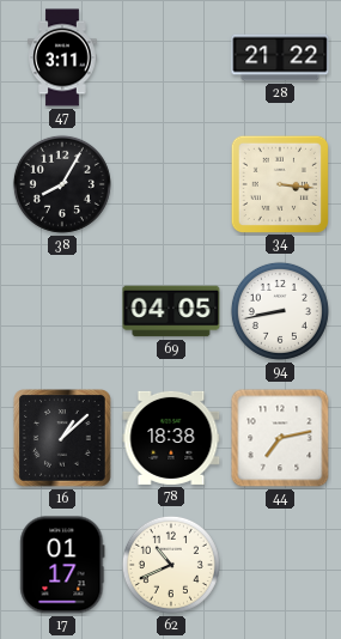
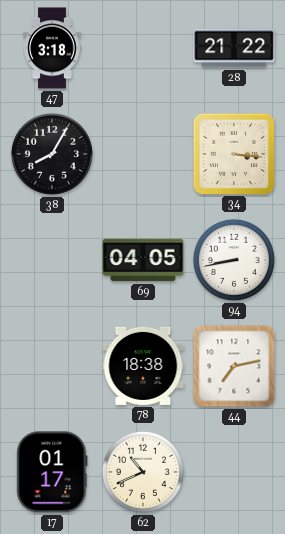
47: 3:11 -> 3:18
16: 1:08 -> none
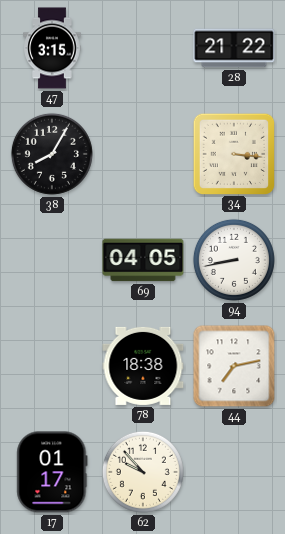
47: 3:18 -> 3:15
62: 10:41 -> 9:53
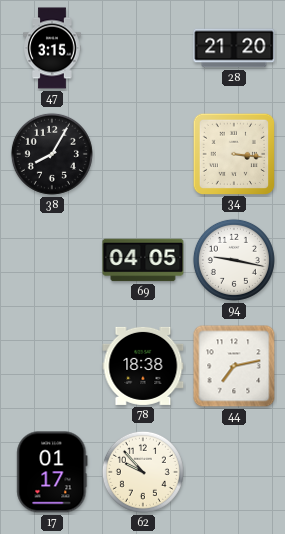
28: 21:22 -> 21:20
94: 8:43 -> 9:17
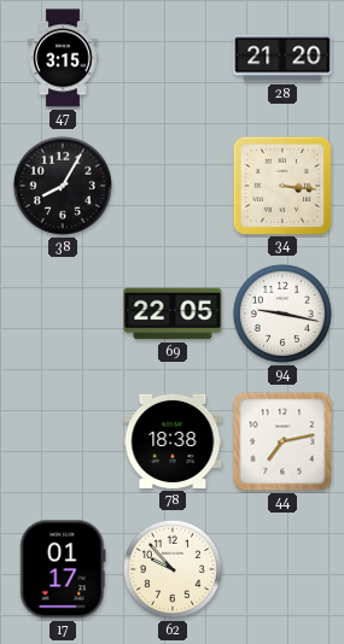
69: 04:05 -> 22:05
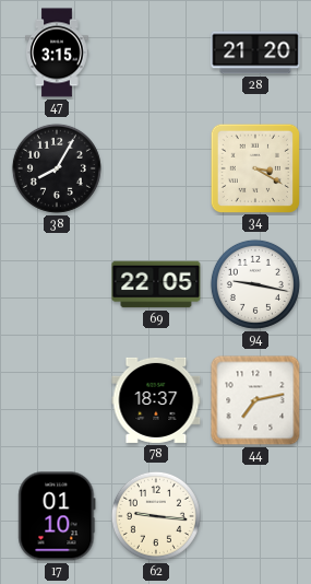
34: 3:16 -> 3:20
78: 18:38 -> 18:37
17: 01:17 -> 01:10
62: 9:53 -> 9:16
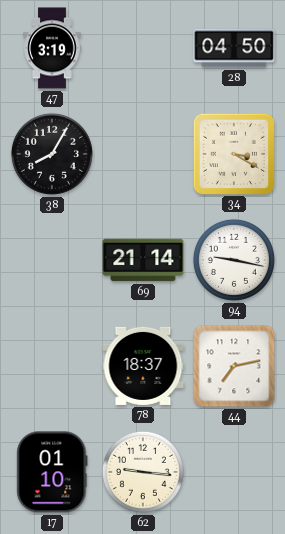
47: 3:15 -> 3:19
28: 21:20 -> 04:50
69: 22:05 -> 21:14
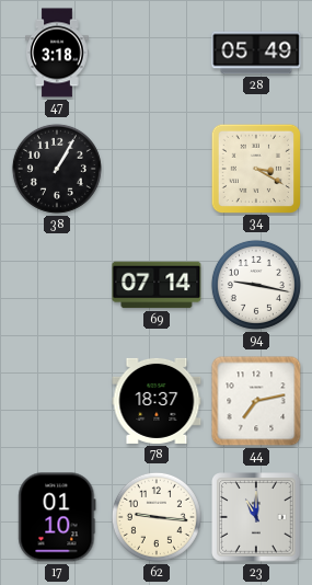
47: 3:19 -> 3:18
28: 04:50 -> 05:49
38: 8:05 -> 1:05
69: 21:14 -> 07:14
23: none -> 11:00
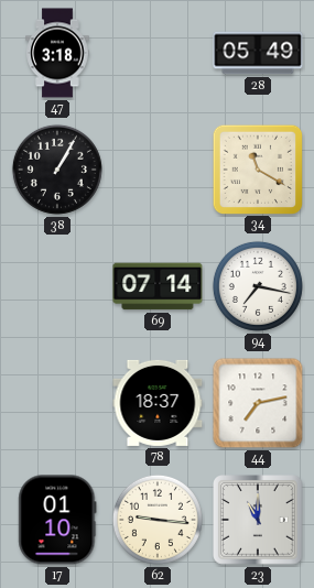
34: 3:20 -> 11:20
94: 9:17 -> 7:17
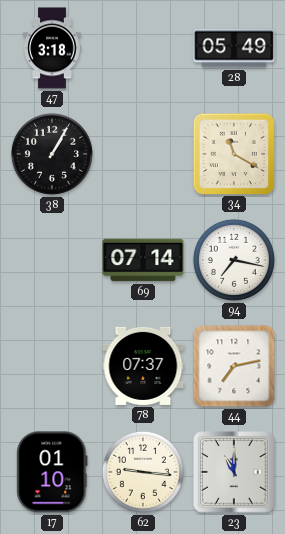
78: 18:37 -> 07:37
